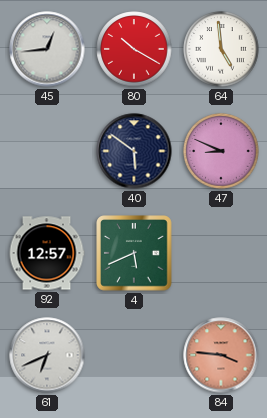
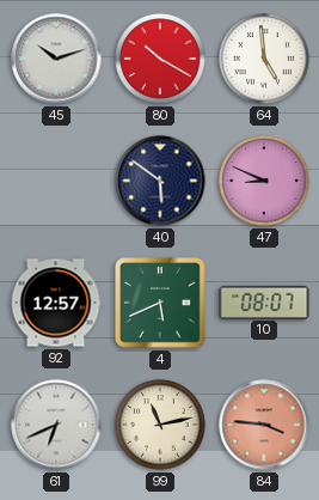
45: 12:44 -> 10:12
10: none -> 08:07
99: none -> 11:13
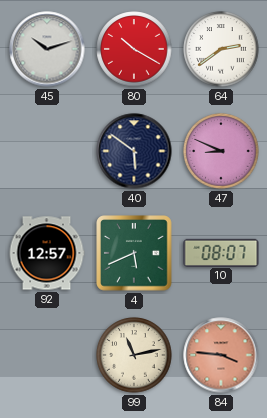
64: 4:59 -> 2:39
61: 6:41 -> none
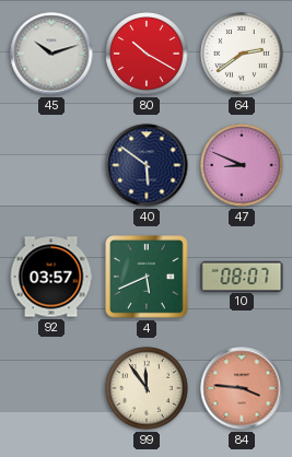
92: 12:57 -> 03:57
99: 11:13 -> 11:54
